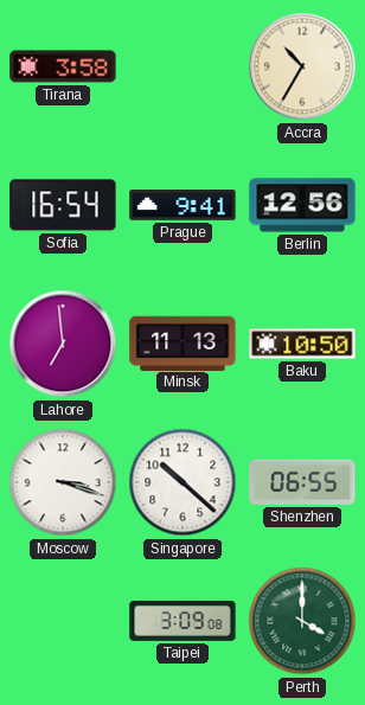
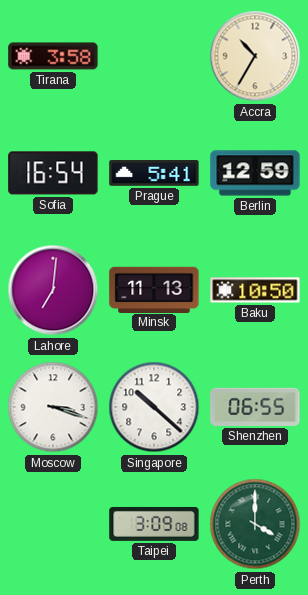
Prague: 9:41 -> 5:41
Berlin: 12:56 -> 12:59
Lahore: 6:59 -> 7:01
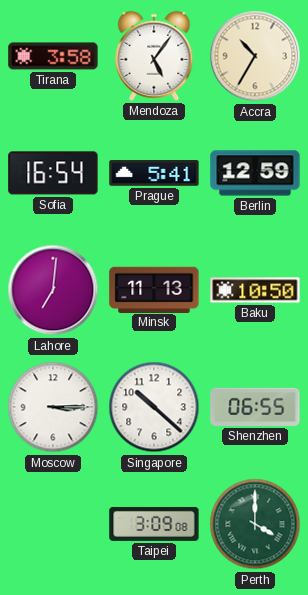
Mendoza: none -> 5:06
Moscow: 3:18 -> 3:15
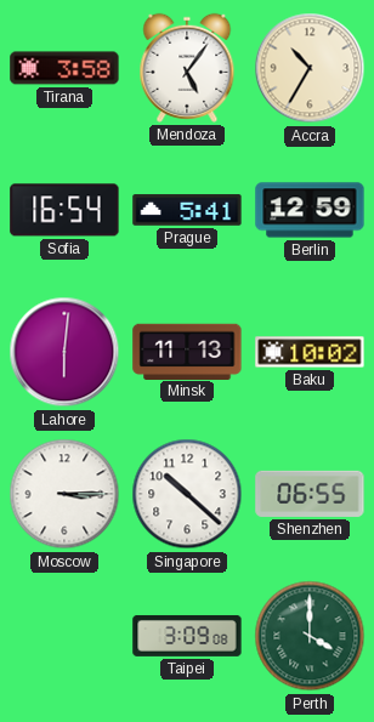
Lahore: 7:01 -> 6:01
Baku: 10:50 -> 10:02
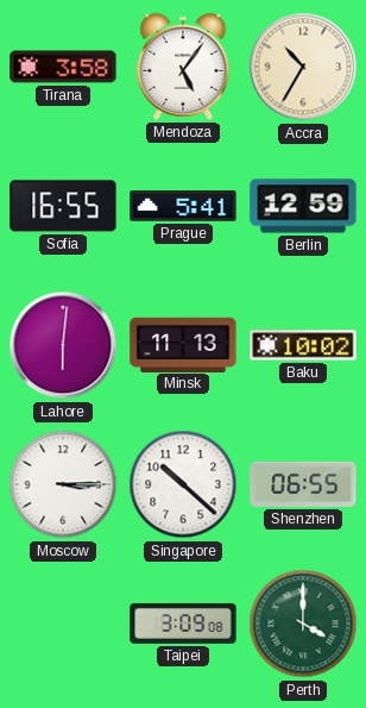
Sofia: 16:54 -> 16:55
